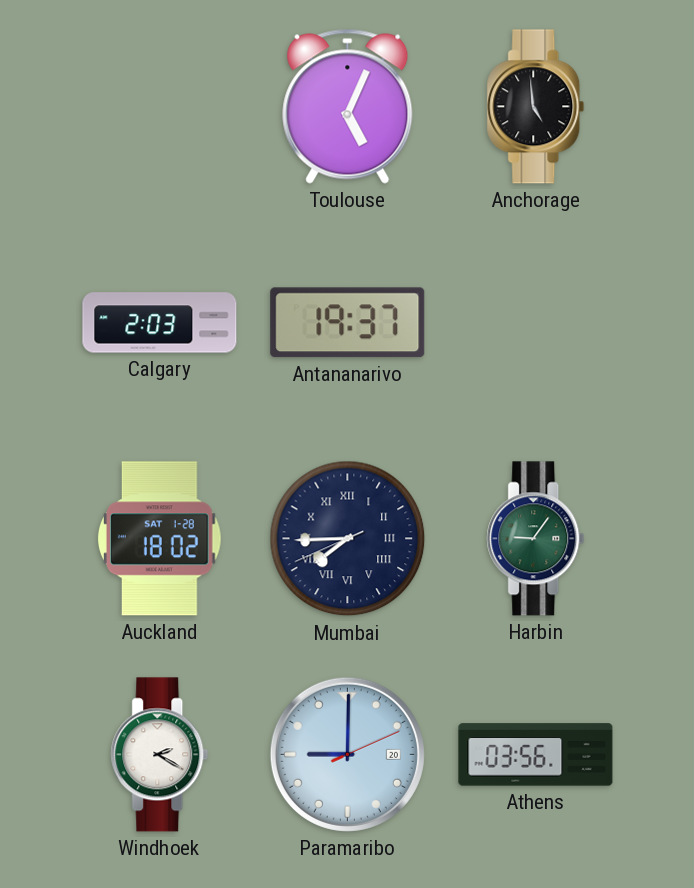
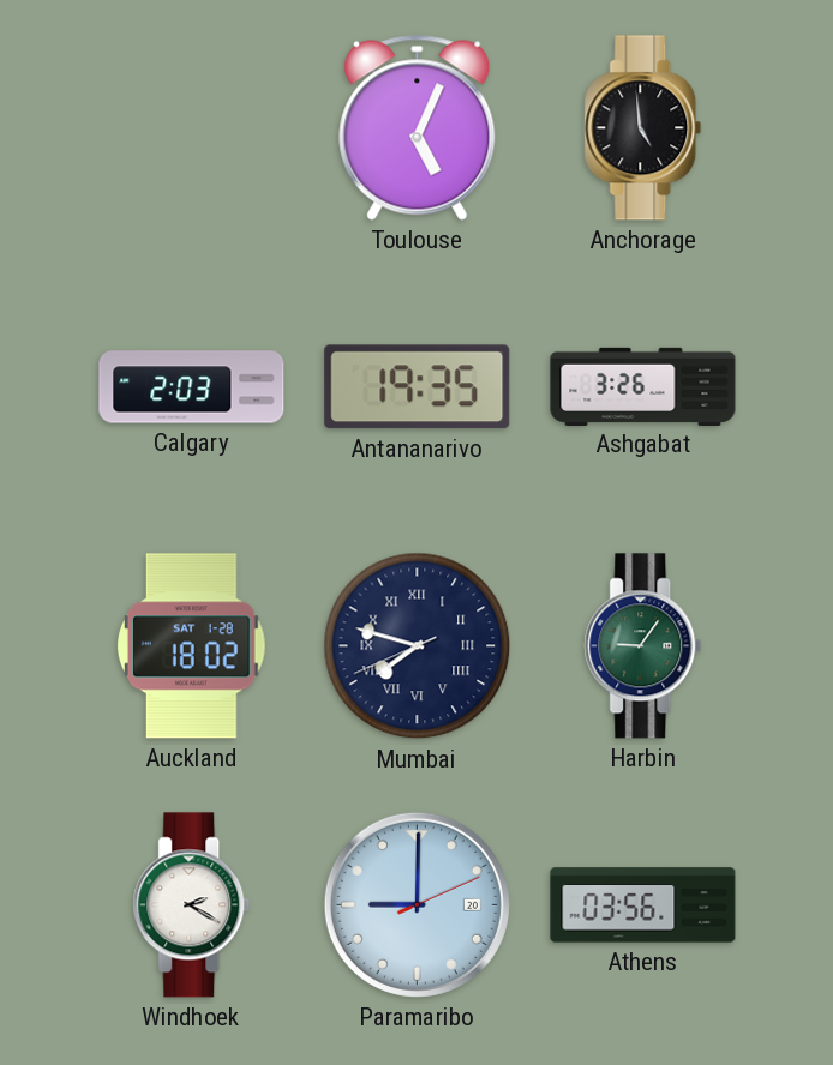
Antananarivo: 19:37 -> 19:35
Ashgabat: none -> 3:26
Mumbai: 7:44 -> 7:47
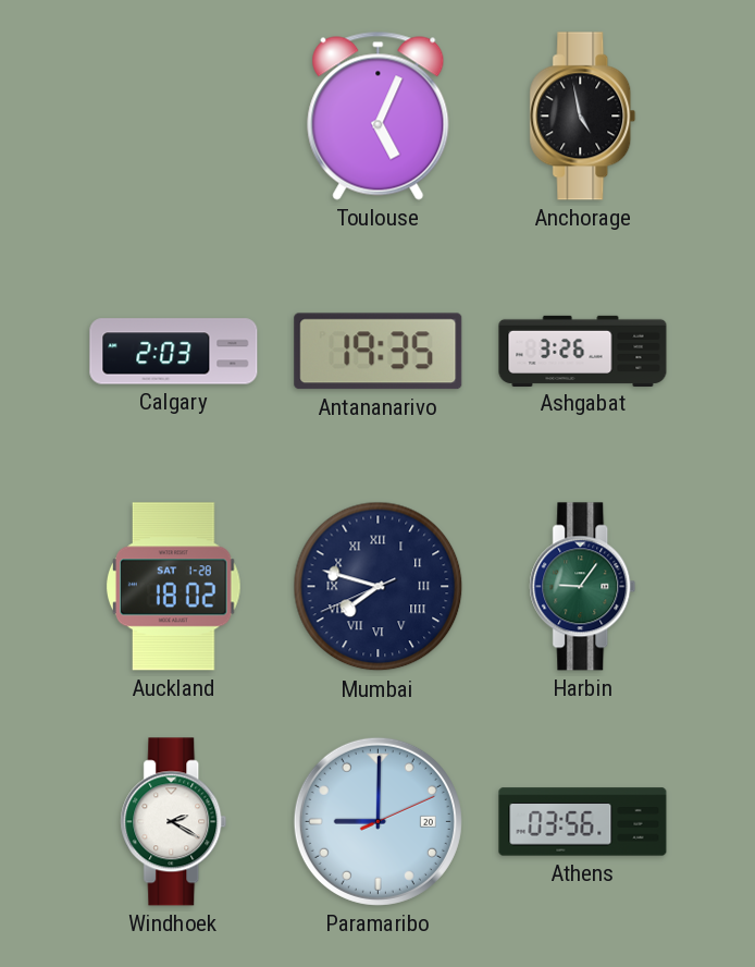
Anchorage: 4:59 -> 4:58
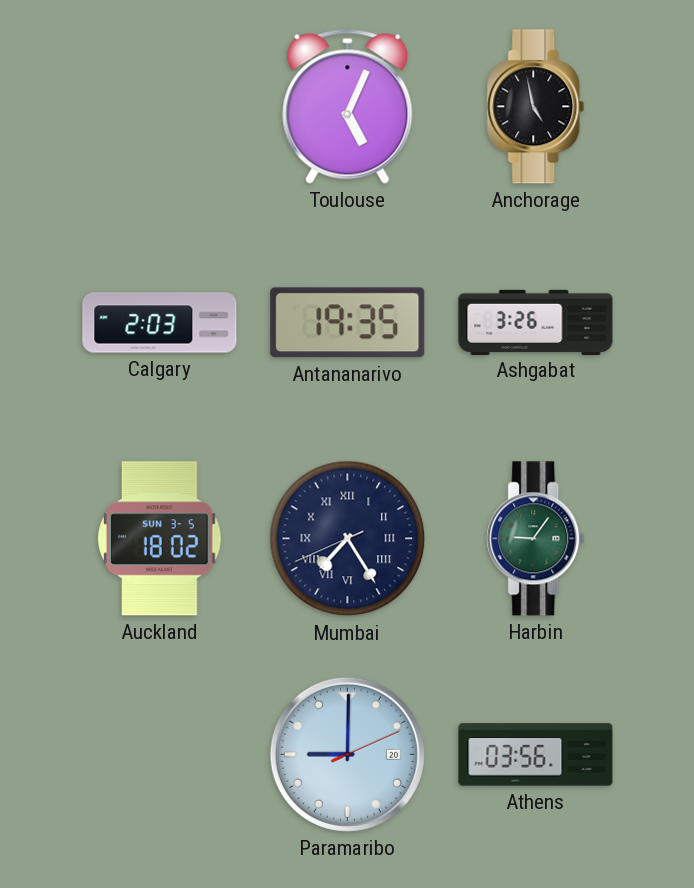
Auckland date: SAT 1-28 -> SUN 3-5
Mumbai: 7:47 -> 7:24
Windhoek: 2:20 -> none
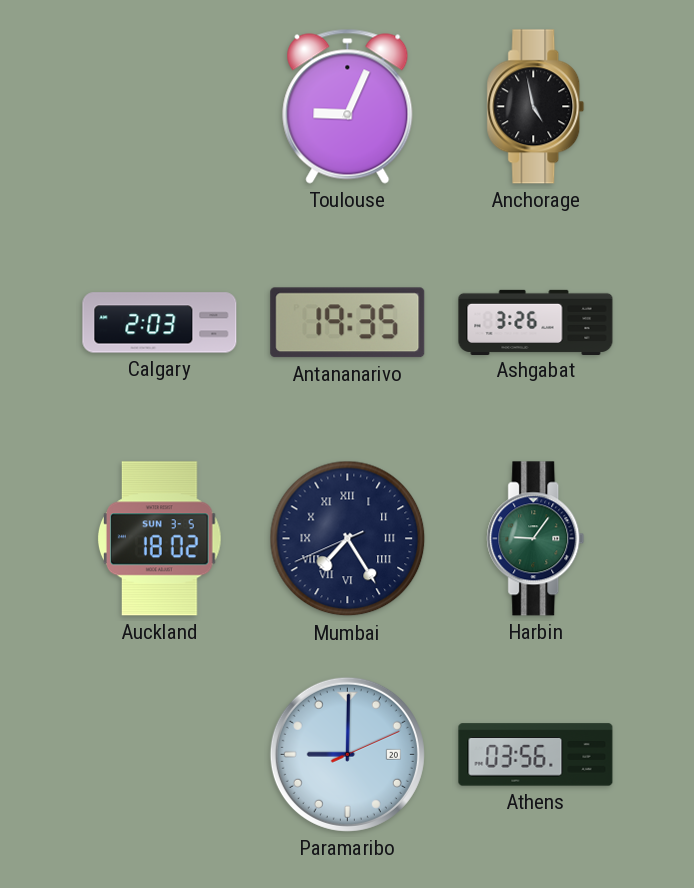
Toulouse: 5:04 -> 9:04
